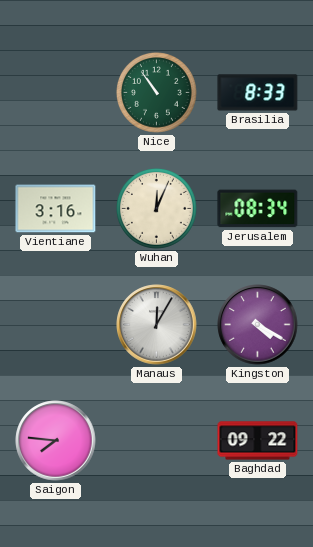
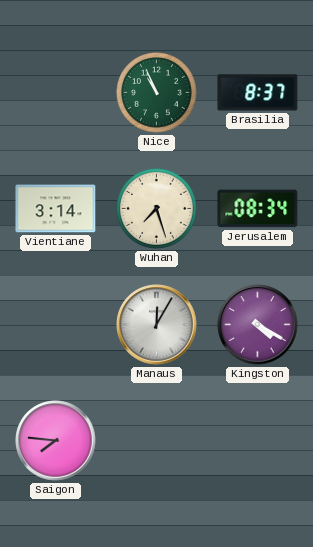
Nice: 10:54 -> 10:56
Brasilia: 8:33 -> 8:37
Vientiane: 3:16 -> 3:14
Wuhan: 12:04 -> 7:27
Baghdad: 09:22 -> none
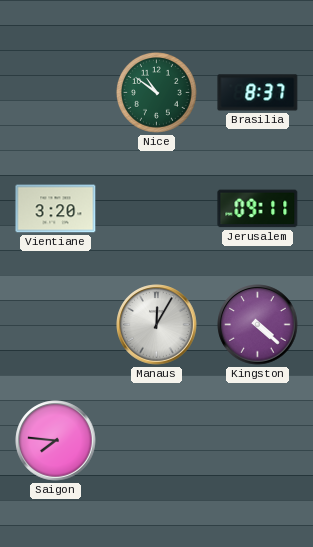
Nice: 10:56 -> 10:51
Vientiane: 3:14 -> 3:20
Wuhan: 7:27 -> none
Jerusalem: 08:34 -> 09:11
Kingston: 4:20 -> 4:22
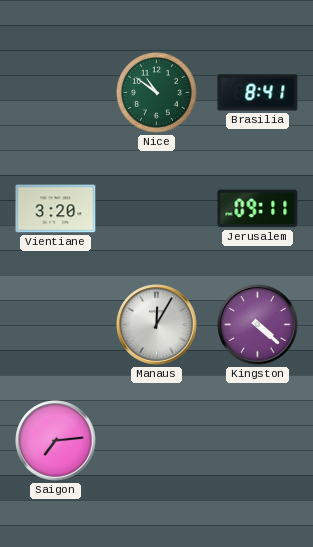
Brasilia: 8:37 -> 8:41
Saigon: 7:46 -> 7:14
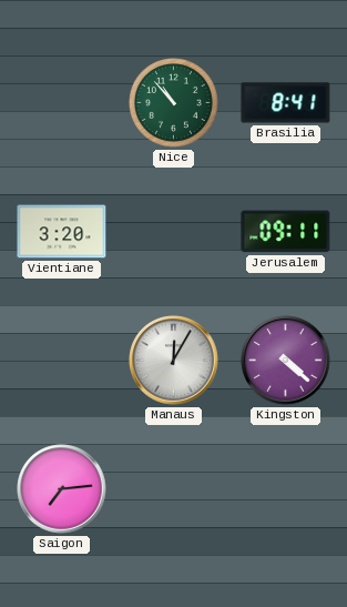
Nice: 10:51 -> 10:53
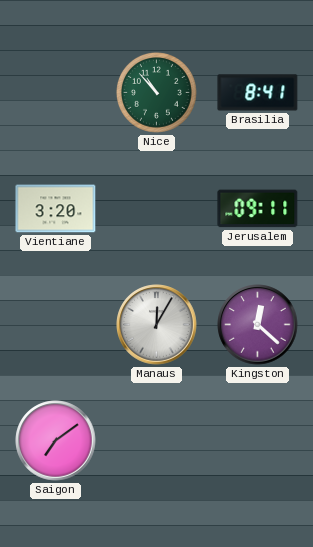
Kingston: 4:22 -> 12:22
Saigon: 7:14 -> 7:09
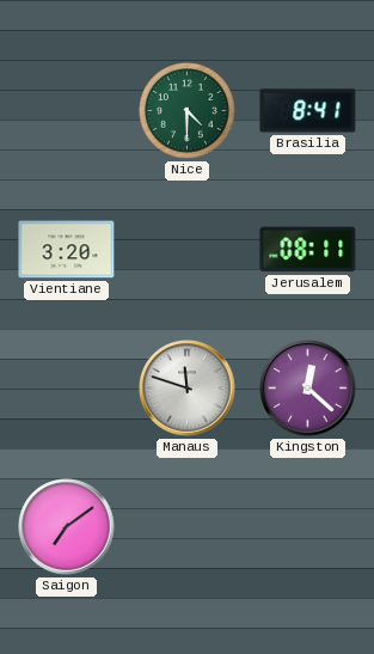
Nice: 10:53 -> 4:30
Jerusalem: 09:11 -> 08:11
Manaus: 12:05 -> 11:48
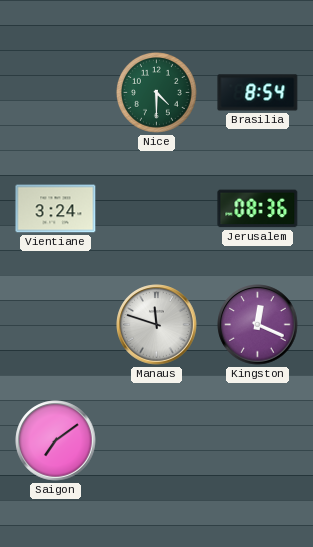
Brasilia: 8:41 -> 8:54
Vientiane: 3:20 -> 3:24
Jerusalem: 08:11 -> 08:36
Kingston: 12:22 -> 12:19
